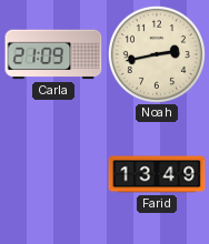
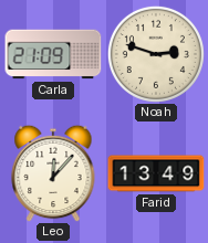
Noah: 2:43 -> 2:48
Leo: none -> 12:07
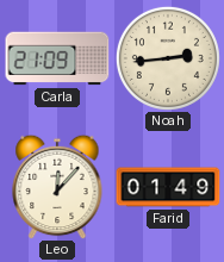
Noah: 2:48 -> 2:44
Farid: 13:49 -> 01:49
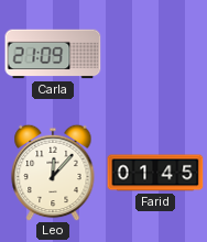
Noah: 2:44 -> none
Farid: 01:49 -> 01:45
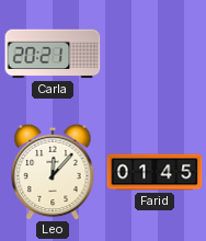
Carla: 21:09 -> 20:21
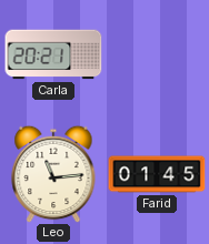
Leo: 12:07 -> 11:14
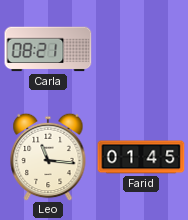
Carla: 20:21 -> 08:21
Leo: 11:14 -> 11:16
